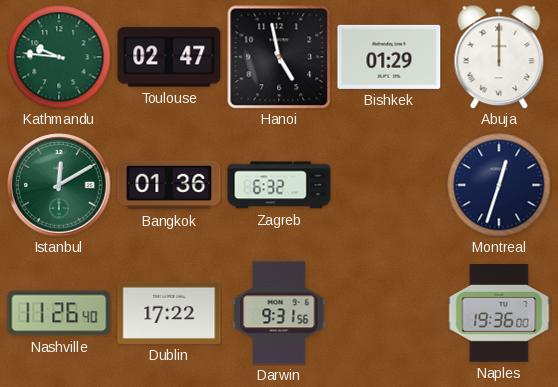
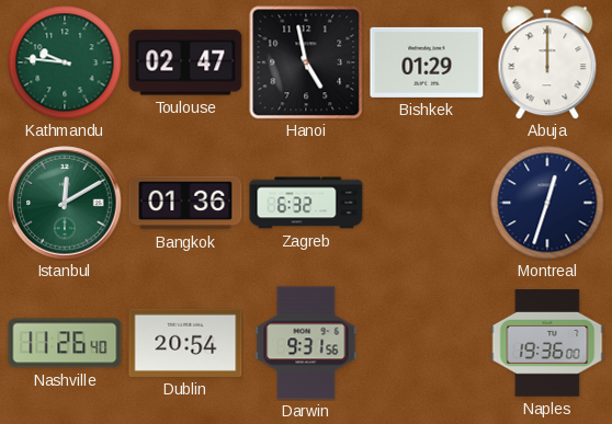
Dublin: 17:22 -> 20:54
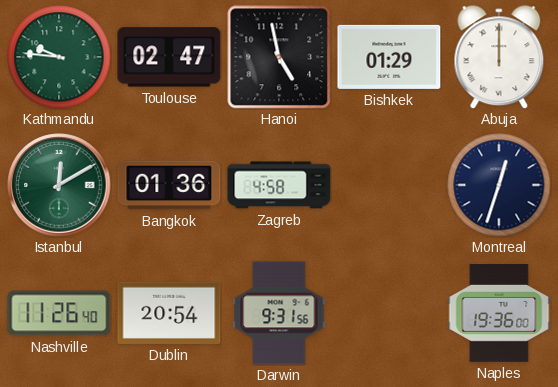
Zagreb: 6:32 -> 4:58
